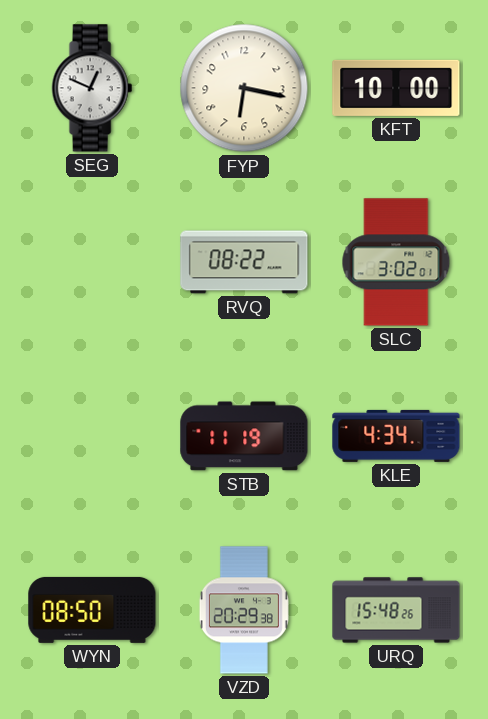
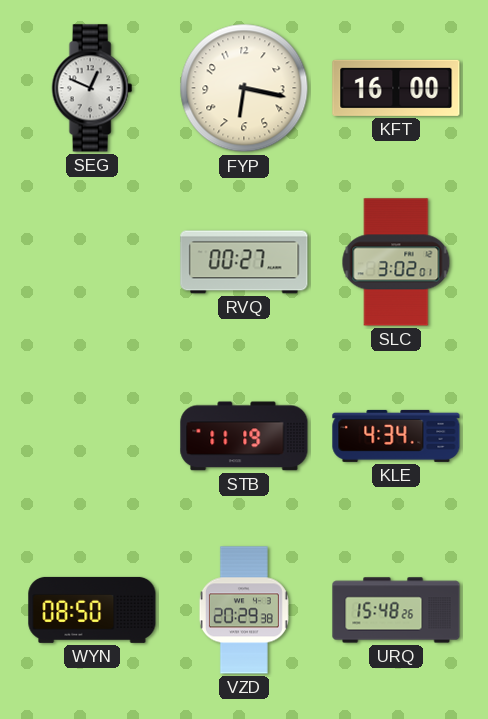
KFT: 10:00 -> 16:00
RVQ: 08:22 -> 00:27
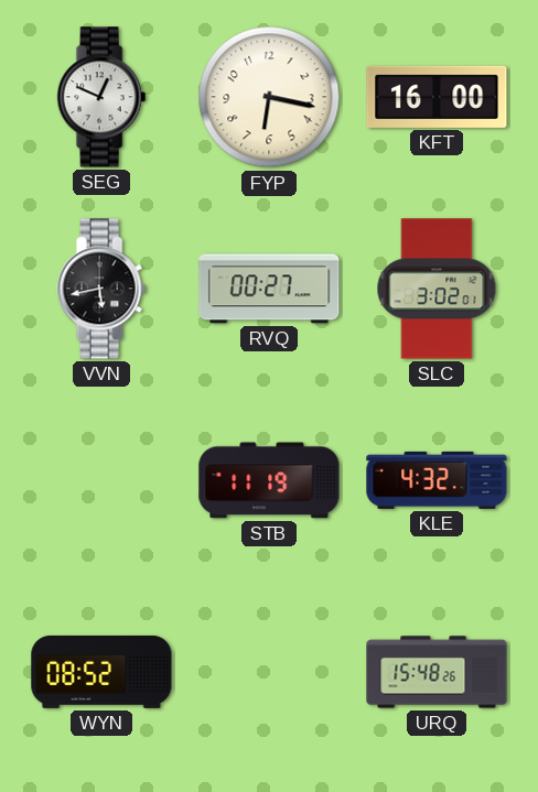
VVN: none -> 5:43
KLE: 4:34 -> 4:32
WYN: 08:50 -> 08:52
VZD: 20:29 -> none
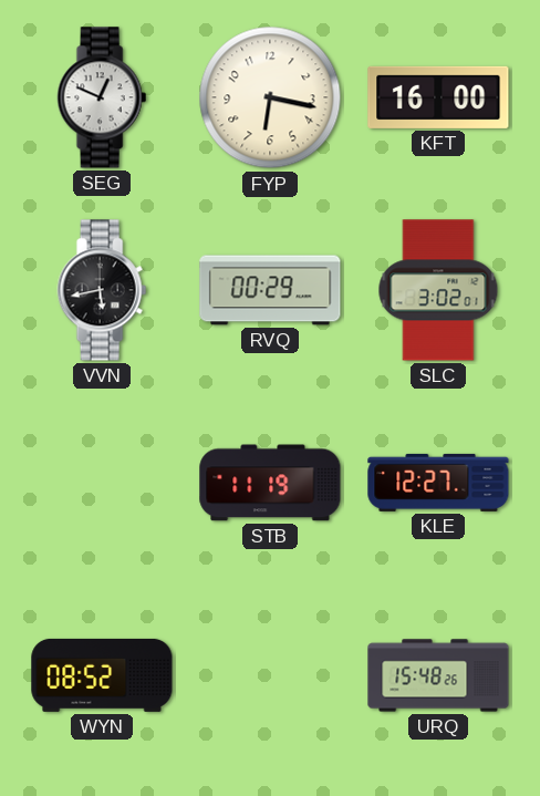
RVQ: 00:27 -> 00:29
KLE: 4:32 -> 12:27
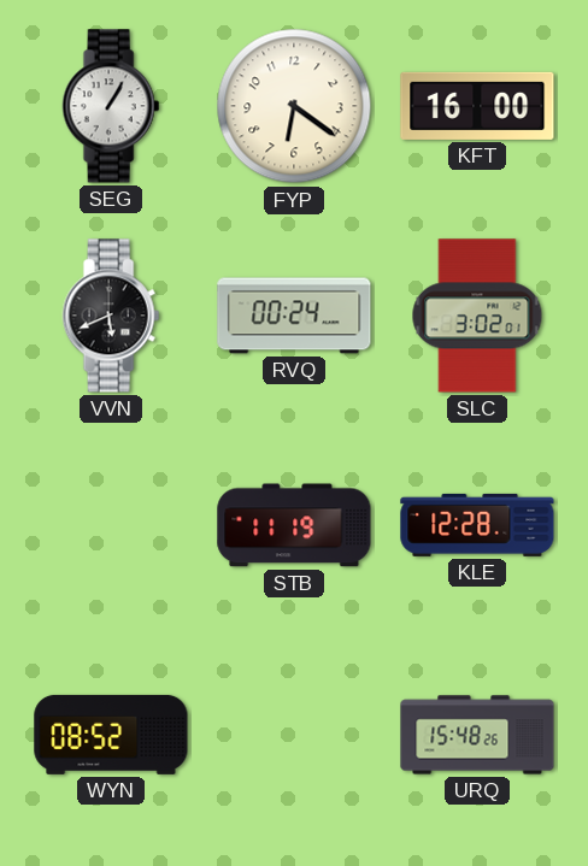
SEG: 12:49 -> 1:05
FYP: 6:17 -> 6:21
VVN: 5:43 -> 5:41
RVQ: 00:29 -> 00:24
KLE: 12:27 -> 12:28
